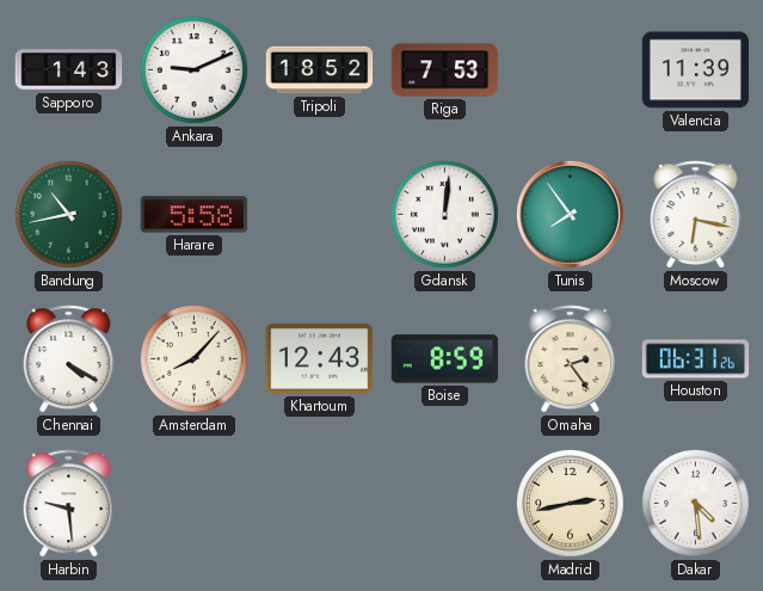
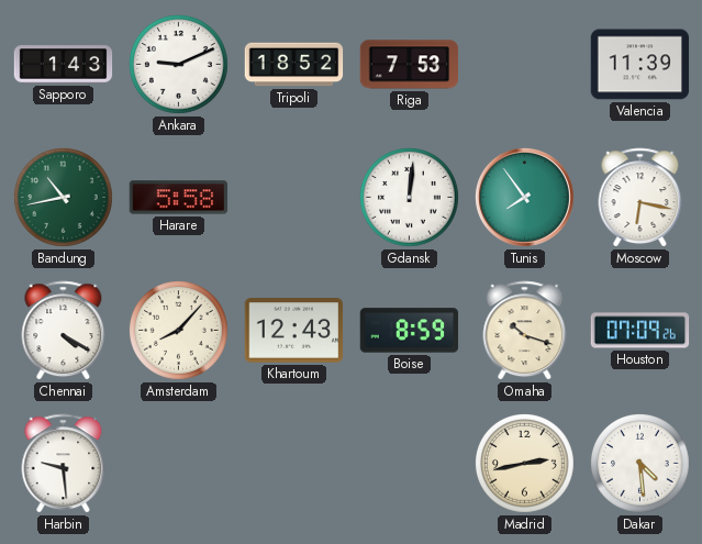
Omaha: 2:24 -> 10:18
Houston: 06:31 -> 07:09
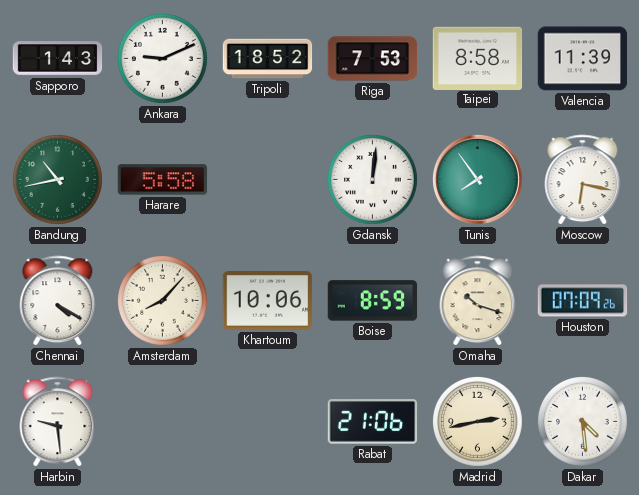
Taipei: none -> 8:58
Khartoum: 12:43 -> 10:06
Rabat: none -> 21:06
